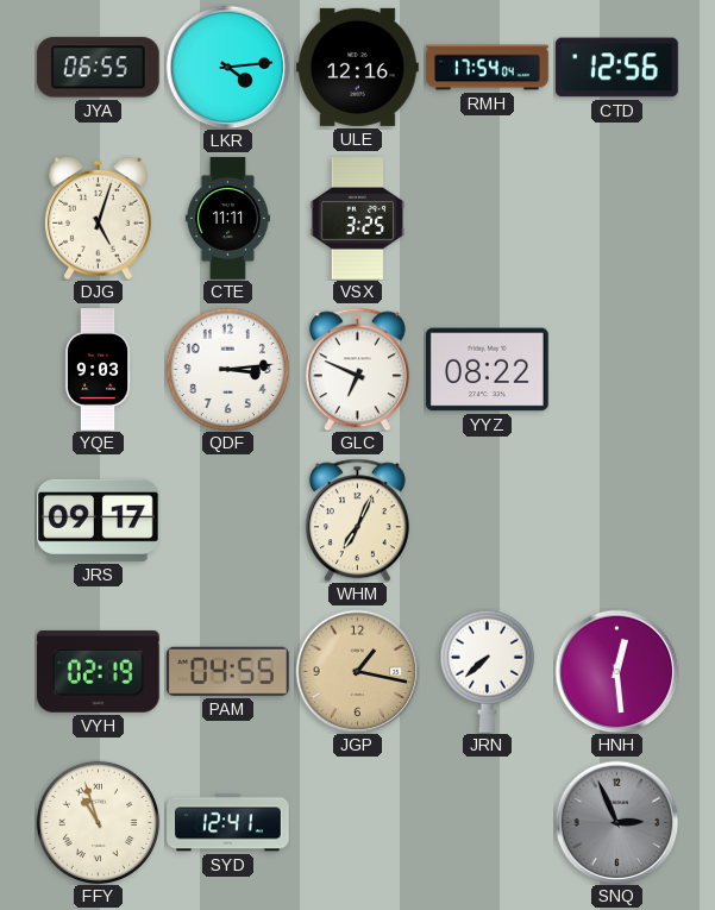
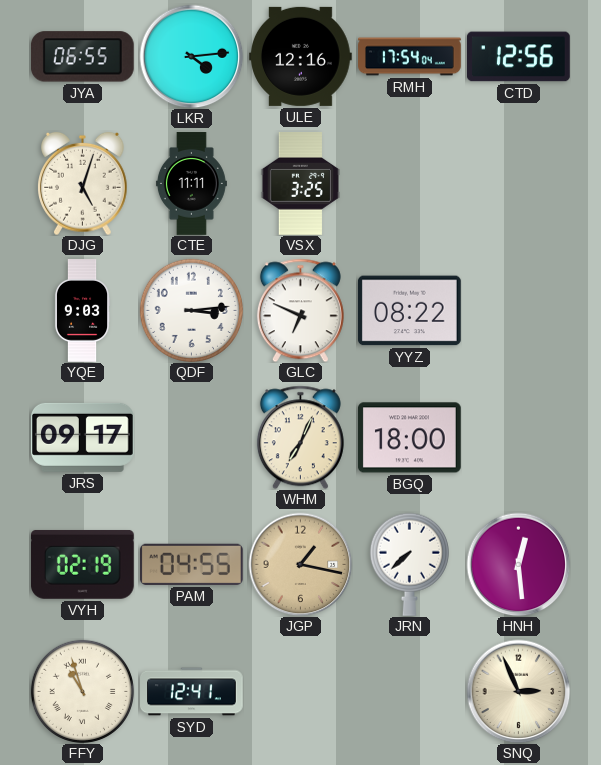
BGQ: none -> 18:00
SNQ dial: grey -> cream
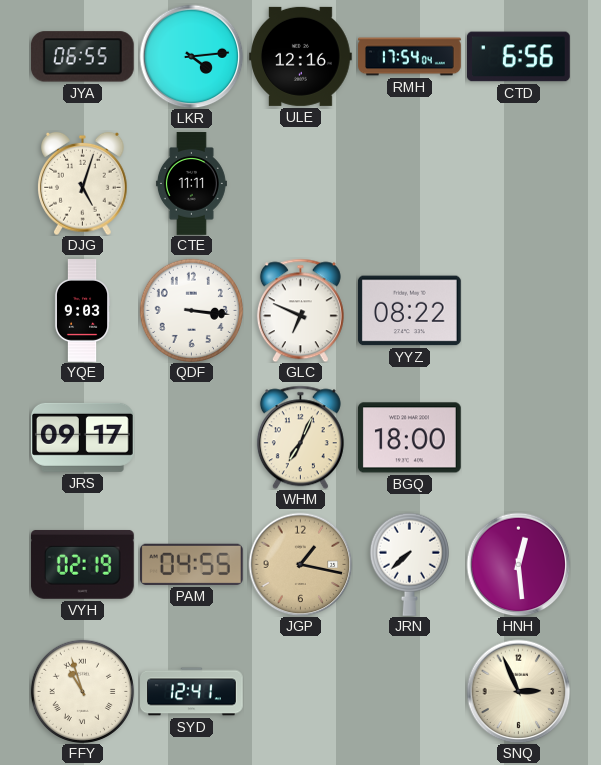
CTD: 12:56 -> 6:56
VSX: 3:25 -> none
QDF: 3:14 -> 3:16
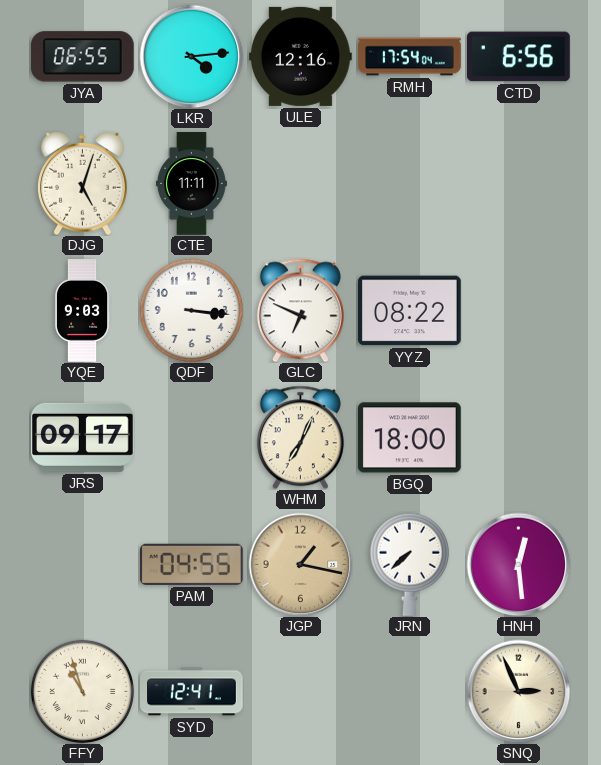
VYH: 02:19 -> none
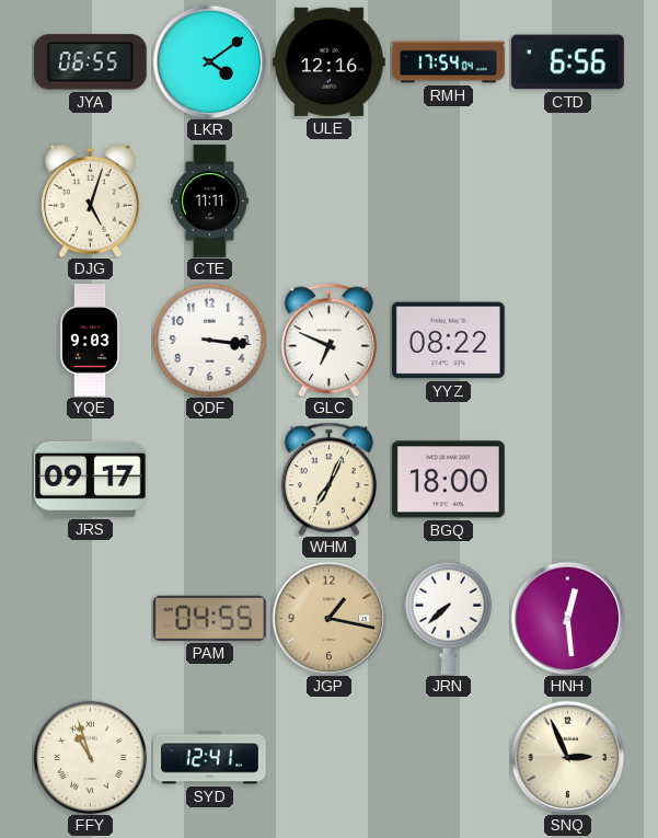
LKR: 4:14 -> 4:09
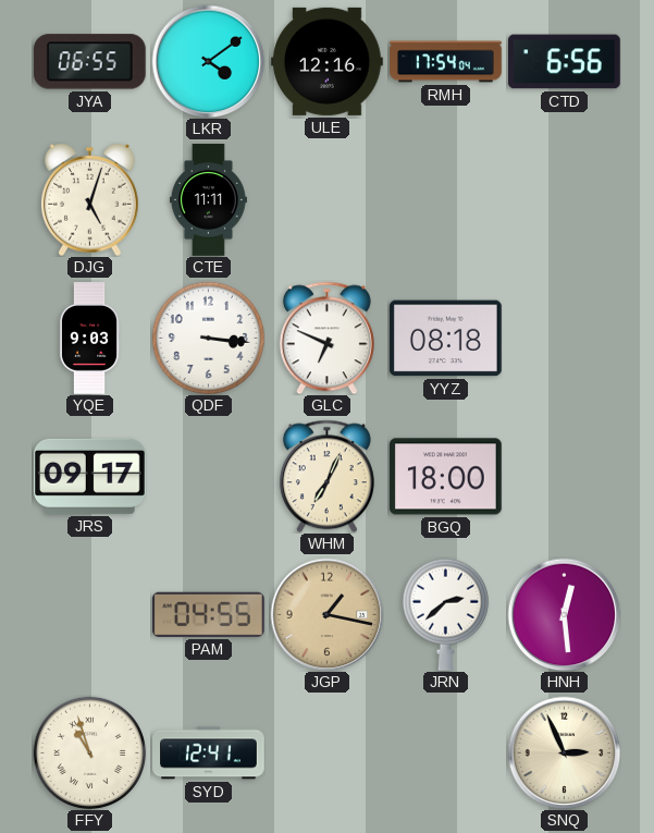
YYZ: 08:22 -> 08:18
JRN: 7:38 -> 2:38
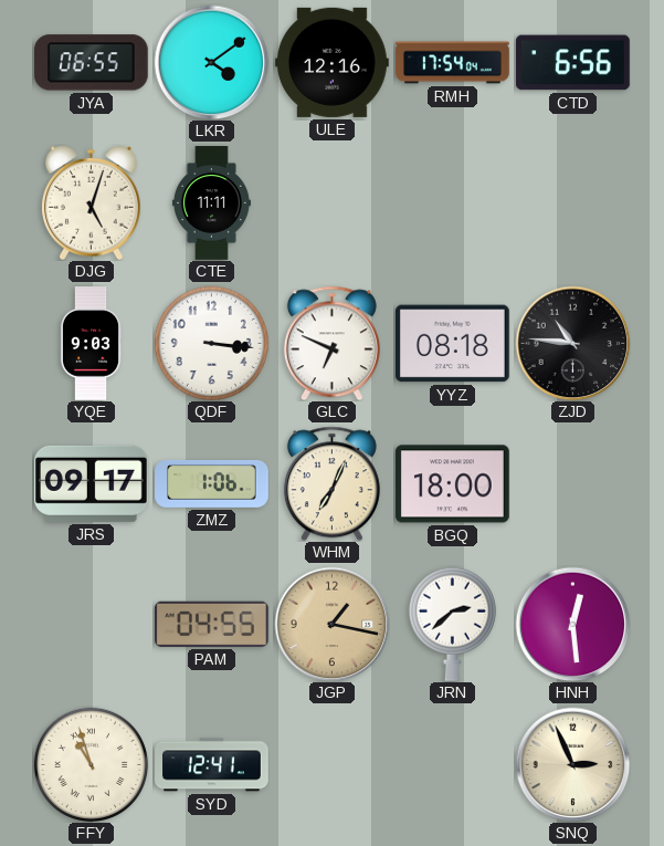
ZJD: none -> 10:46
ZMZ: none -> 1:06
